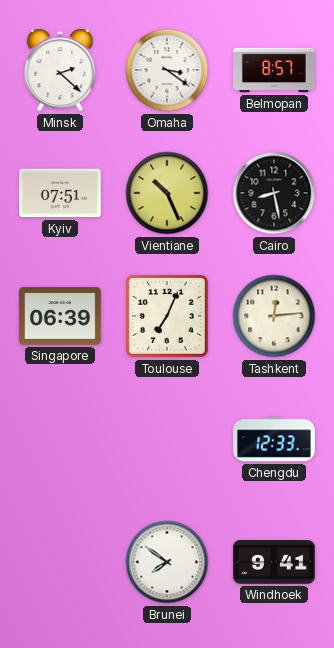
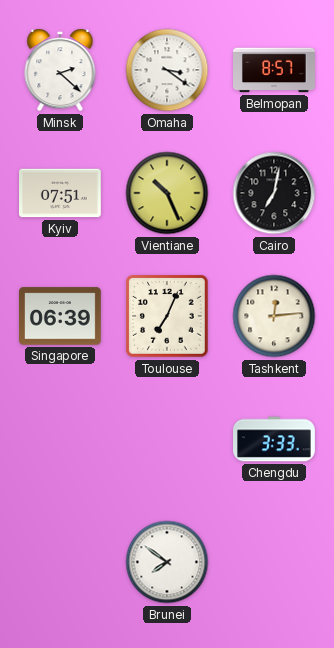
Cairo: 8:28 -> 7:02
Chengdu: 12:33 -> 3:33
Windhoek: 9:41 -> none
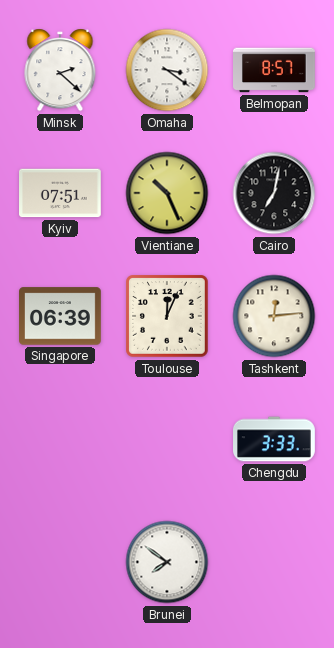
Toulouse: 7:04 -> 12:04
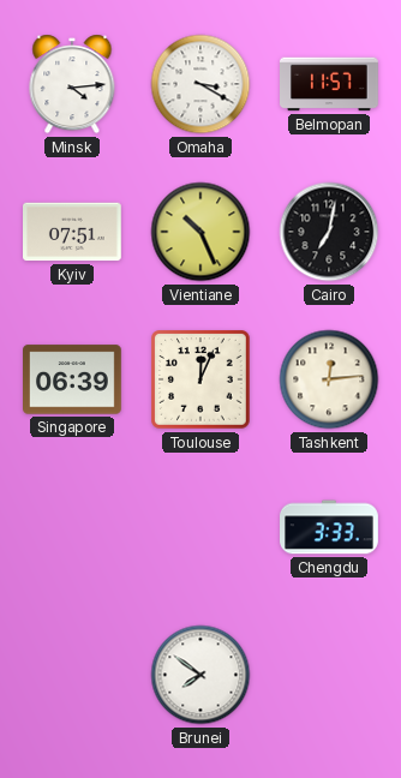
Minsk: 2:22 -> 4:14
Omaha: 3:21 -> 3:20
Belmopan: 8:57 -> 11:57
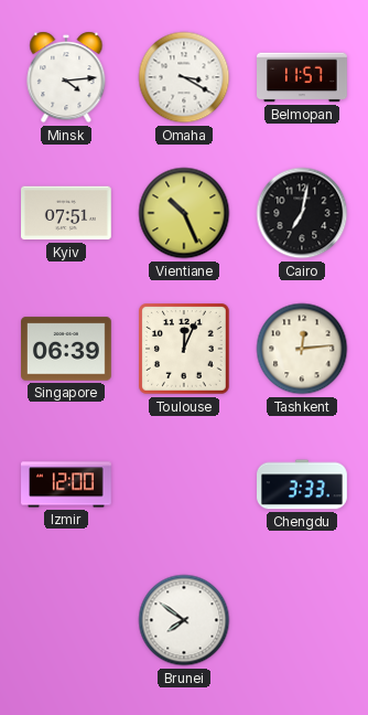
Izmir: none -> 12:00
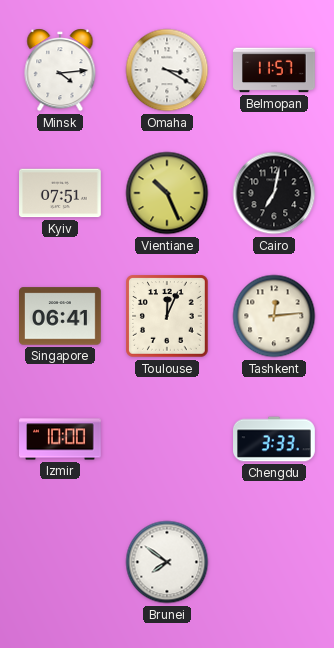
Singapore: 06:39 -> 06:41
Izmir: 12:00 -> 10:00
